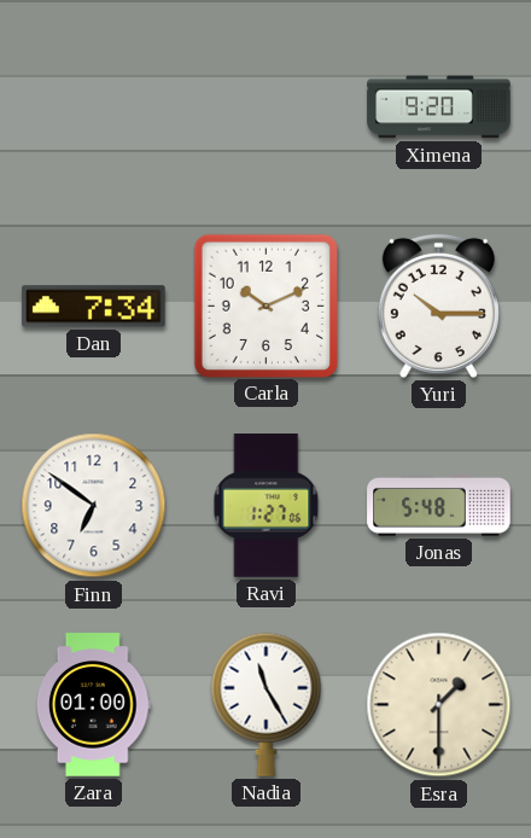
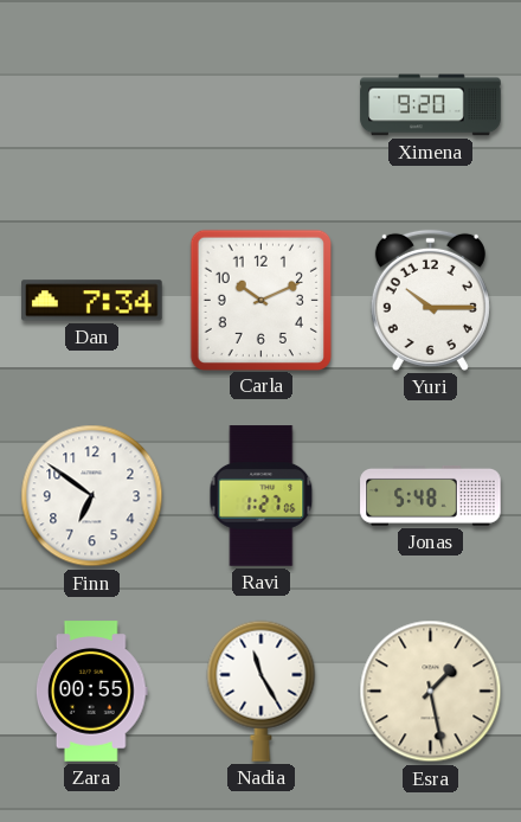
Zara: 01:00 -> 00:55
Esra: 1:30 -> 1:28
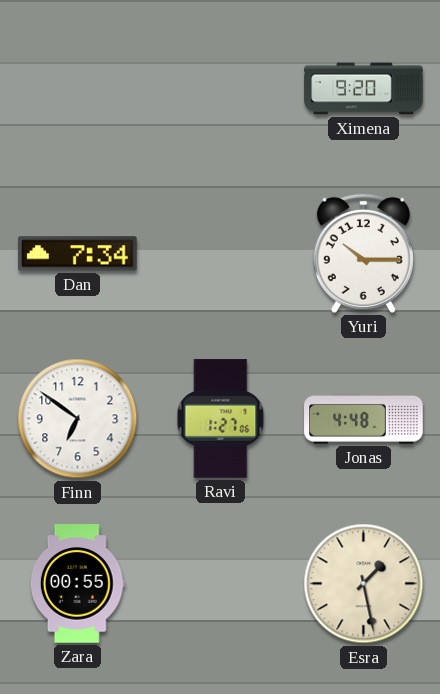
Carla: 10:11 -> none
Jonas: 5:48 -> 4:48
Nadia: 11:25 -> none
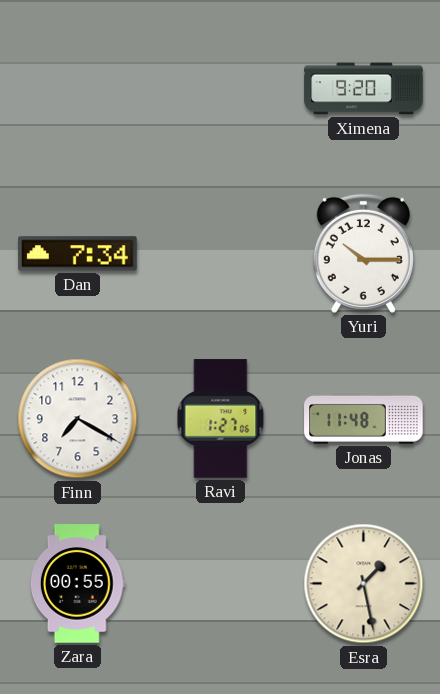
Finn: 6:51 -> 7:20
Jonas: 4:48 -> 11:48
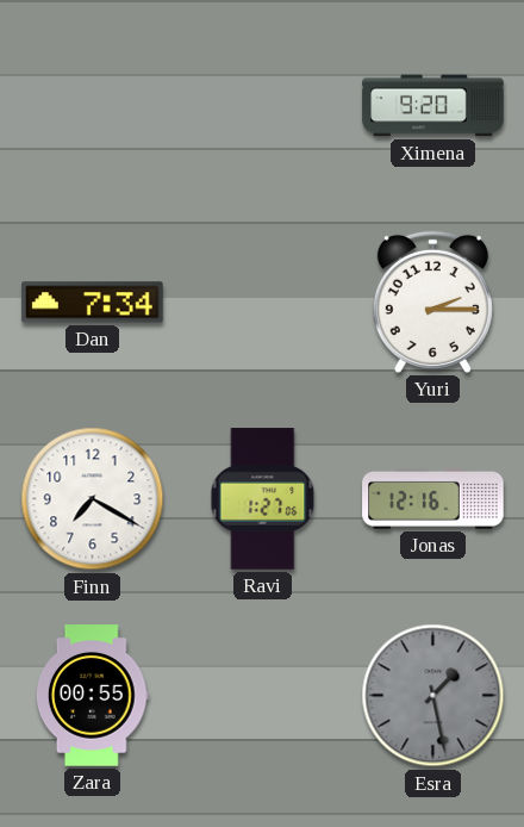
Yuri: 10:15 -> 2:15
Jonas: 11:48 -> 12:16
Esra dial: cream -> grey
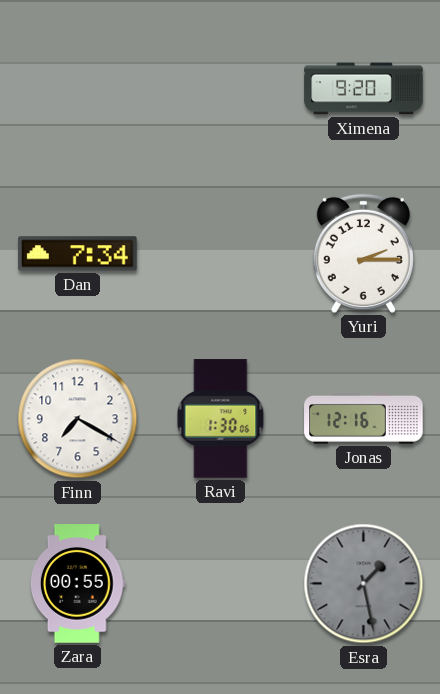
Ravi: 1:27 -> 1:30
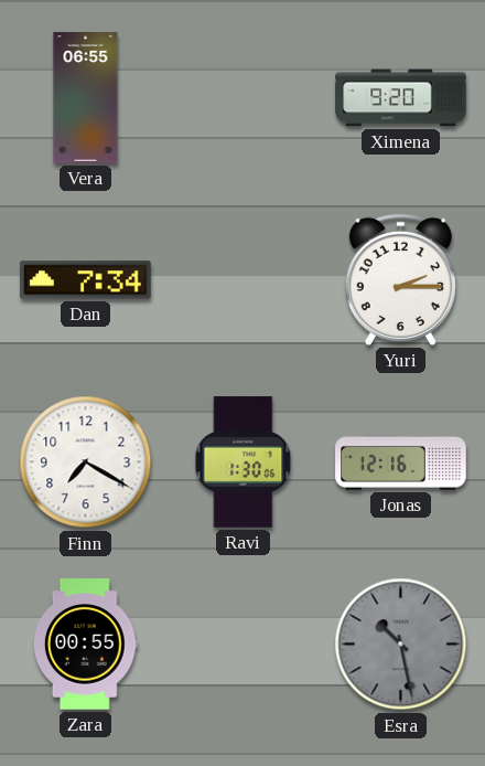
Vera: none -> 06:55
Esra: 1:28 -> 10:28
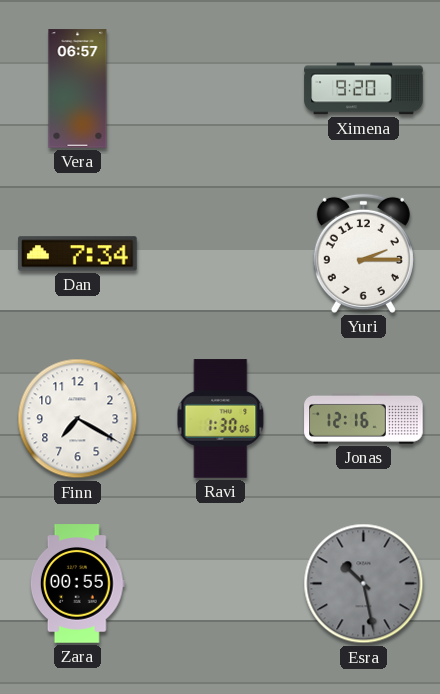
Vera: 06:55 -> 06:57
